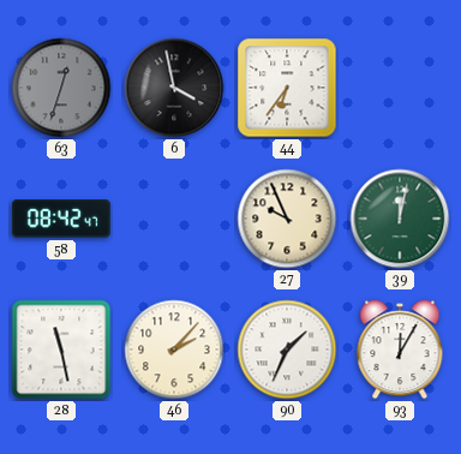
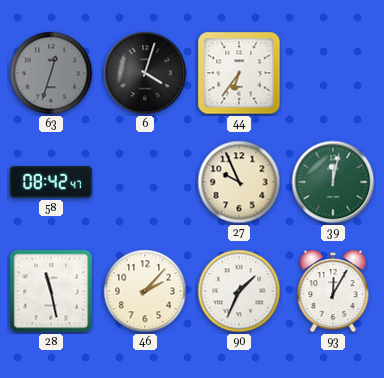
6: 3:58 -> 4:03
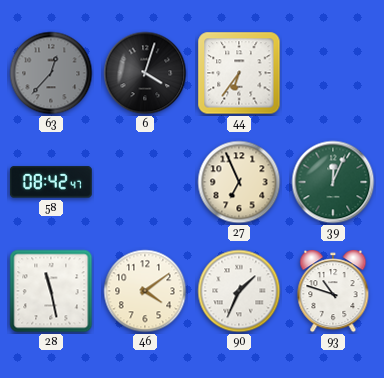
63: 12:33 -> 12:37
27: 9:56 -> 6:56
39: 12:02 -> 12:04
46: 2:07 -> 4:09
93: 12:05 -> 10:48
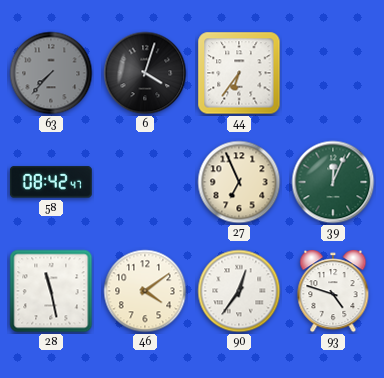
63: 12:37 -> 7:37
90: 1:34 -> 12:36
93: 10:48 -> 4:48
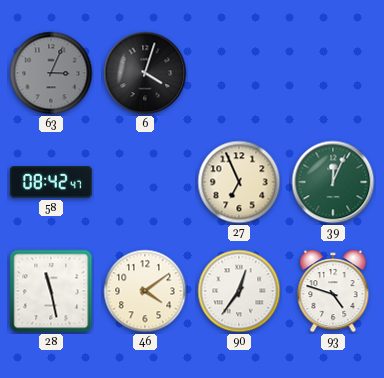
63: 7:37 -> 3:04
44: 6:36 -> none
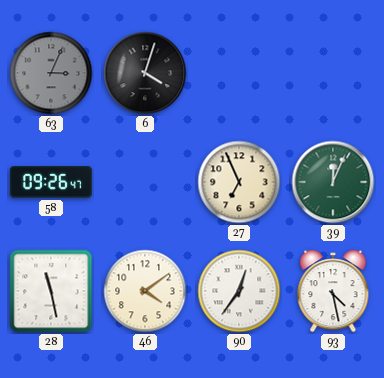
58: 08:42 -> 09:26
93: 4:48 -> 4:28
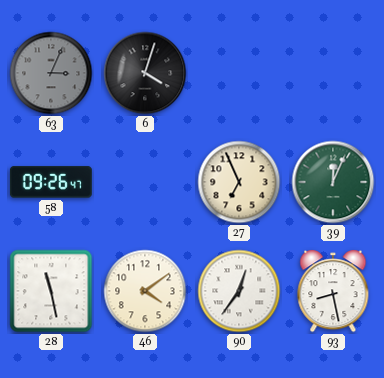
93: 4:28 -> 8:28
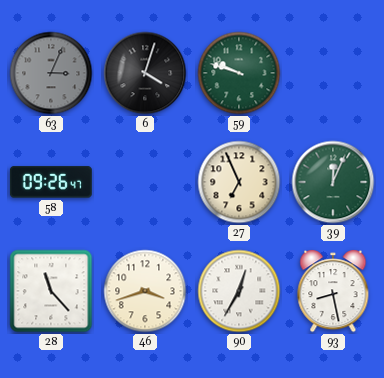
59: none -> 9:48
28: 11:28 -> 11:23
46: 4:09 -> 3:42
90: 12:36 -> 12:35
